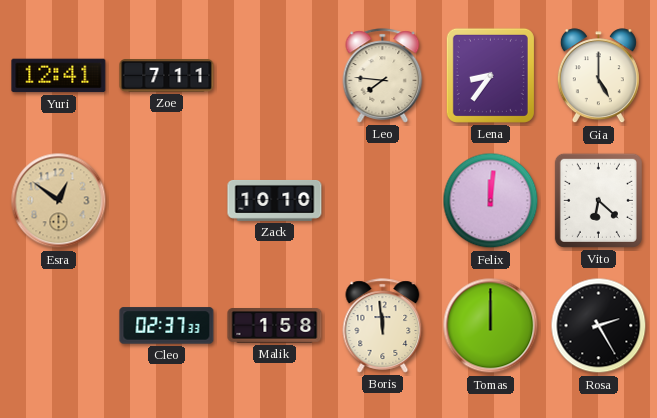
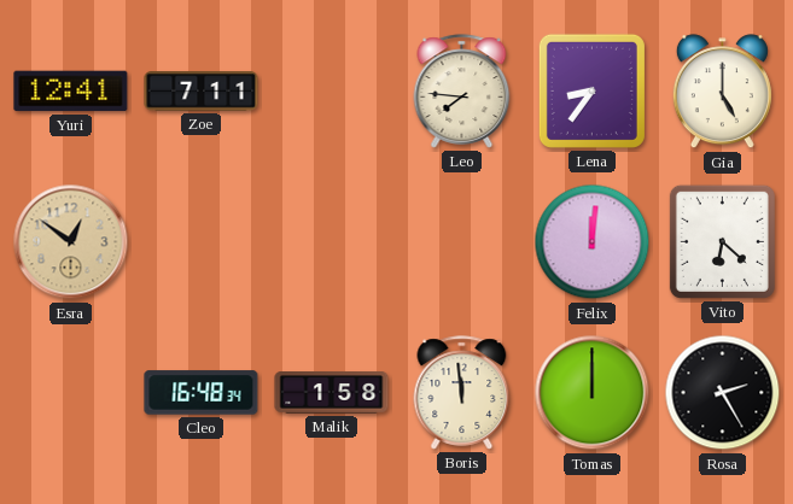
Zack: 10:10 -> none
Cleo: 02:37 -> 16:48
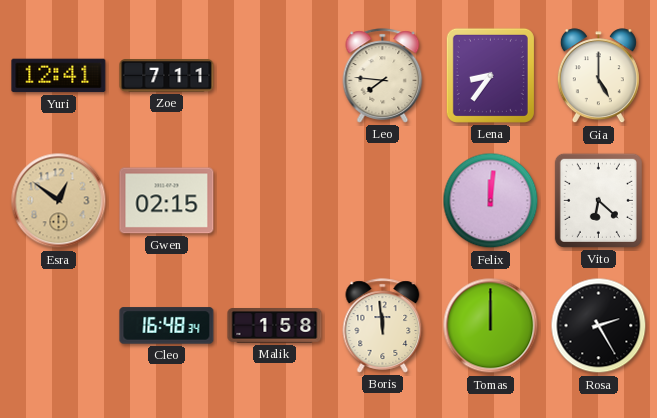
Gwen: none -> 02:15
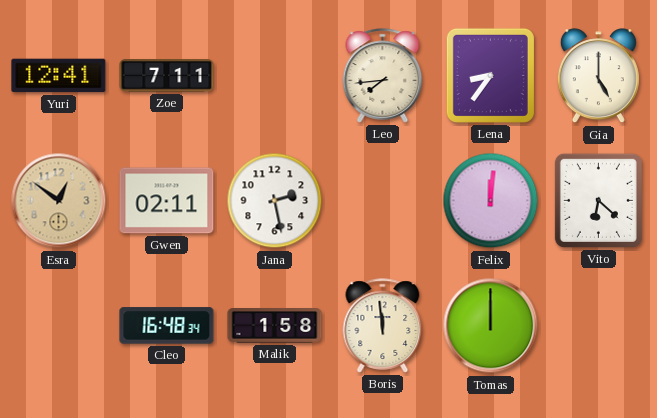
Leo: 7:46 -> 7:44
Gwen: 02:15 -> 02:11
Jana: none -> 2:28
Rosa: 2:25 -> none
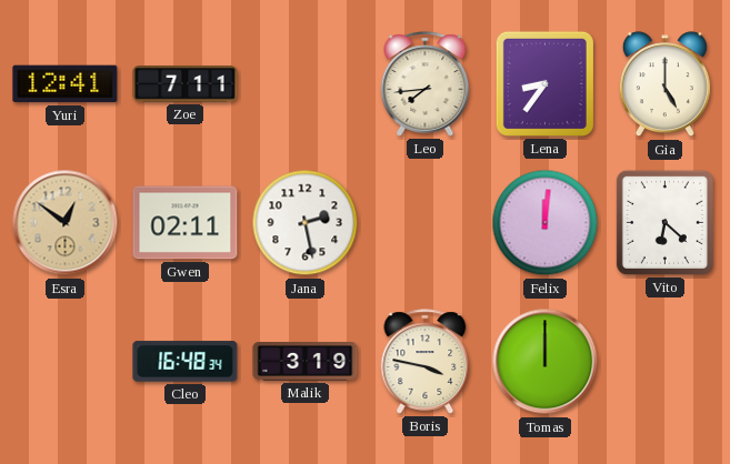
Malik: 1:58 -> 3:19
Boris: 11:59 -> 3:47
